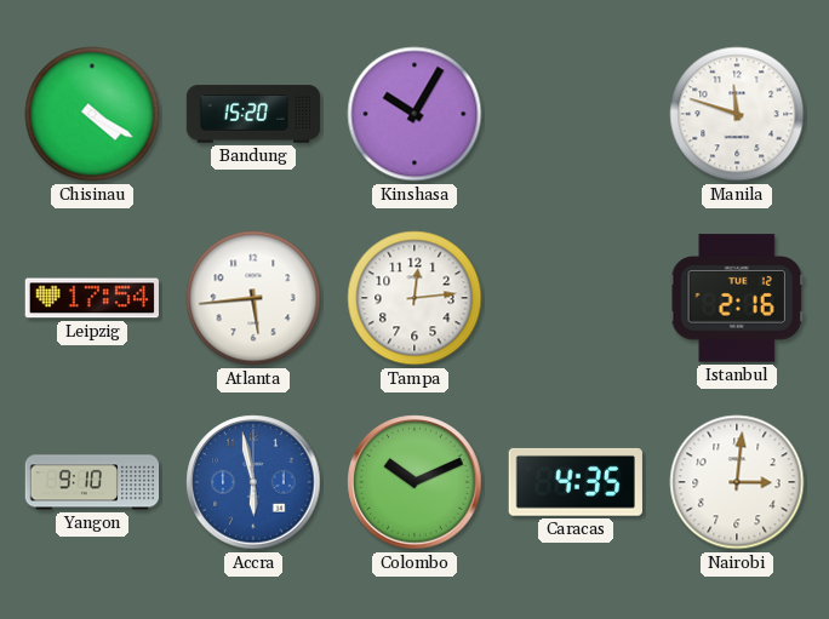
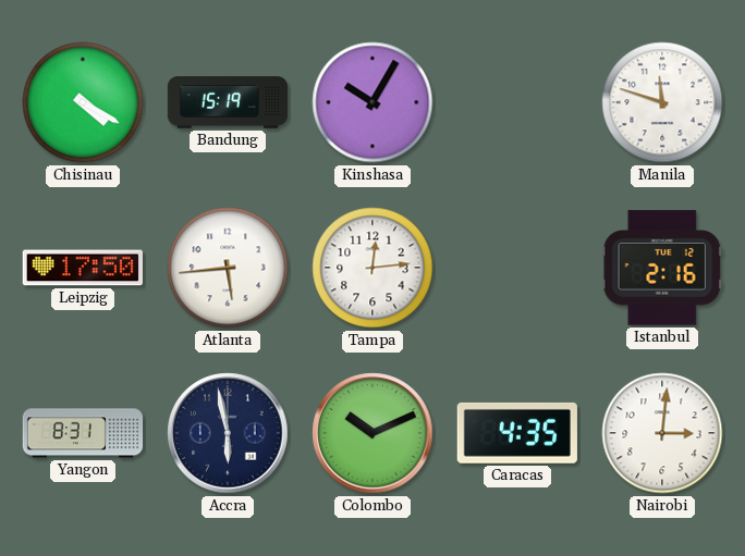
Bandung: 15:20 -> 15:19
Leipzig: 17:54 -> 17:50
Yangon: 9:10 -> 8:31
Accra dial: blue -> navy
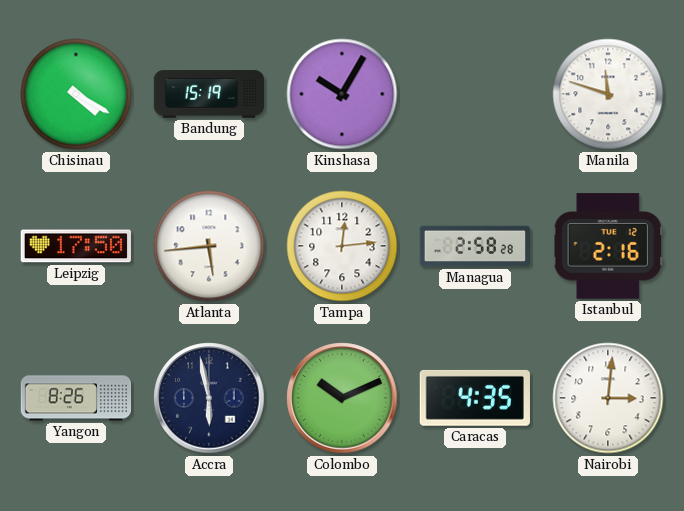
Managua: none -> 2:58
Yangon: 8:31 -> 8:26
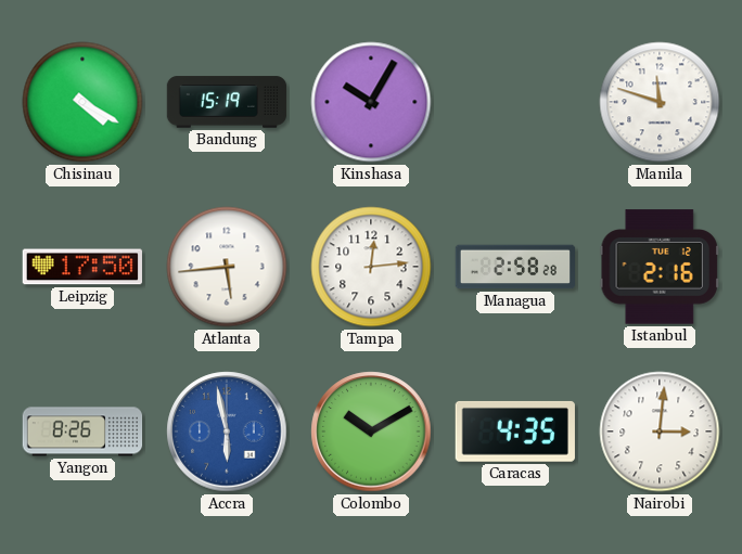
Accra dial: navy -> blue
Colombo: 10:11 -> 10:10
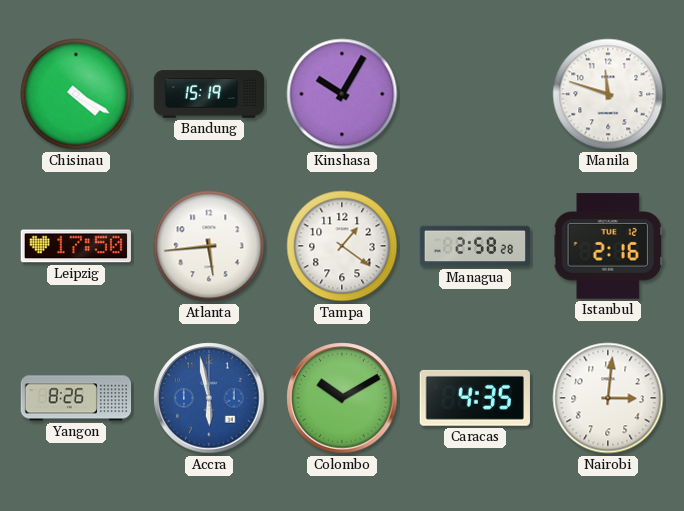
Tampa: 12:14 -> 1:21
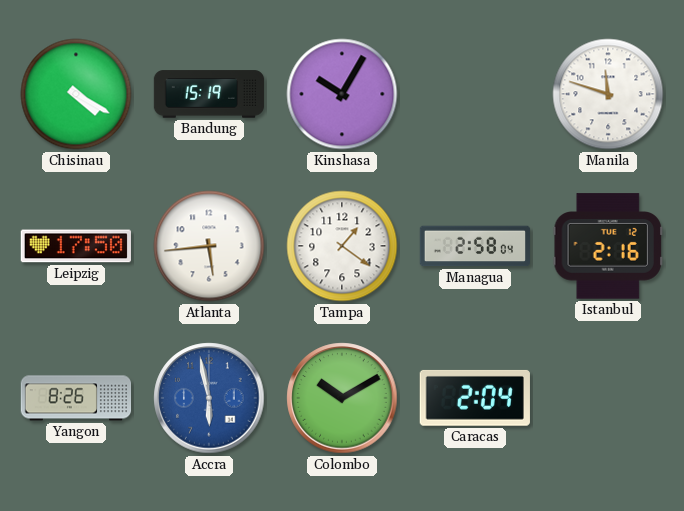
Managua: 2:58:28 -> 2:58:04
Caracas: 4:35 -> 2:04
Nairobi: 3:01 -> none
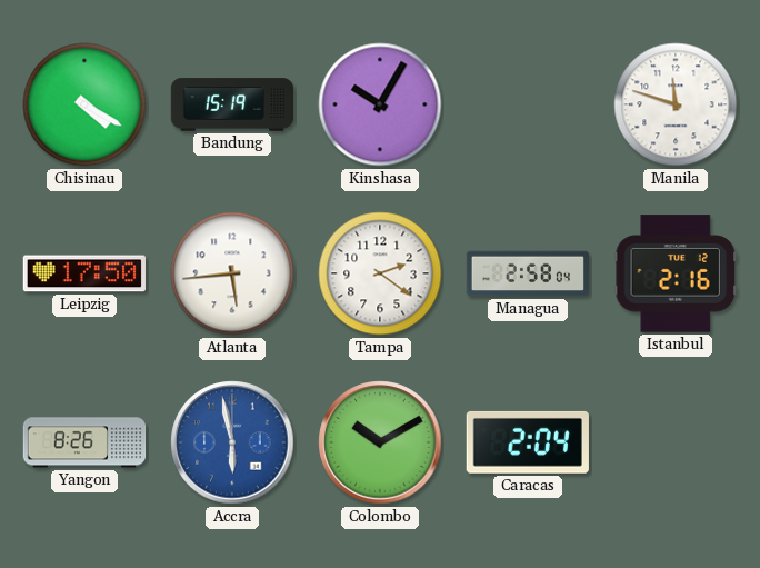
Tampa: 1:21 -> 2:21
